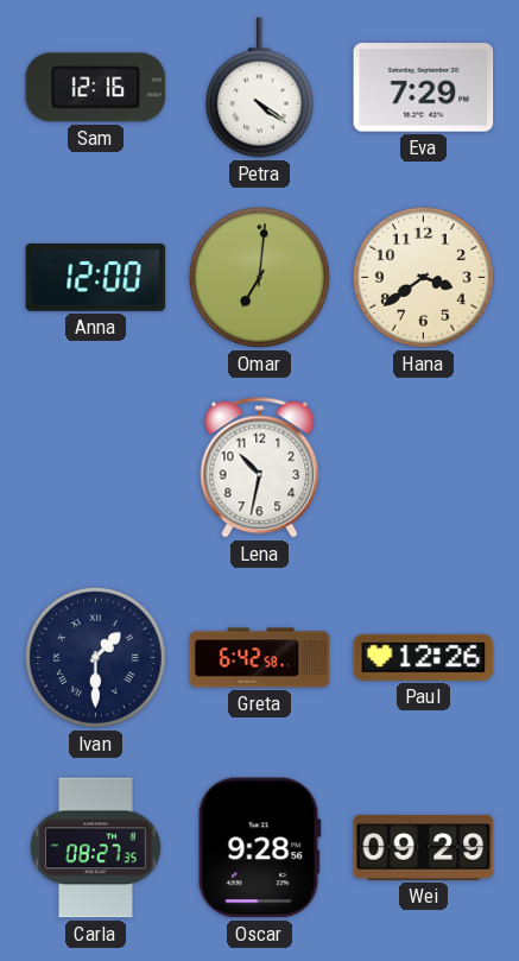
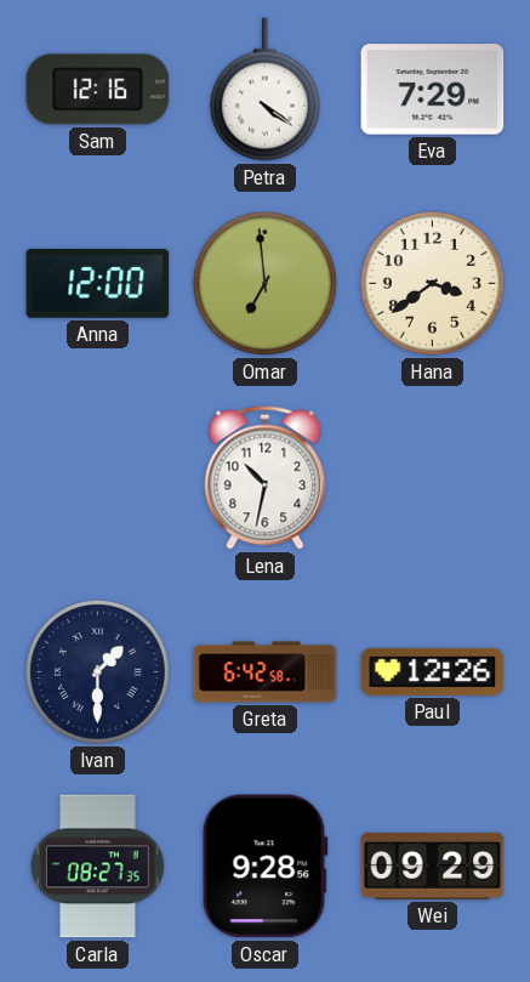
Omar: 7:01 -> 6:59
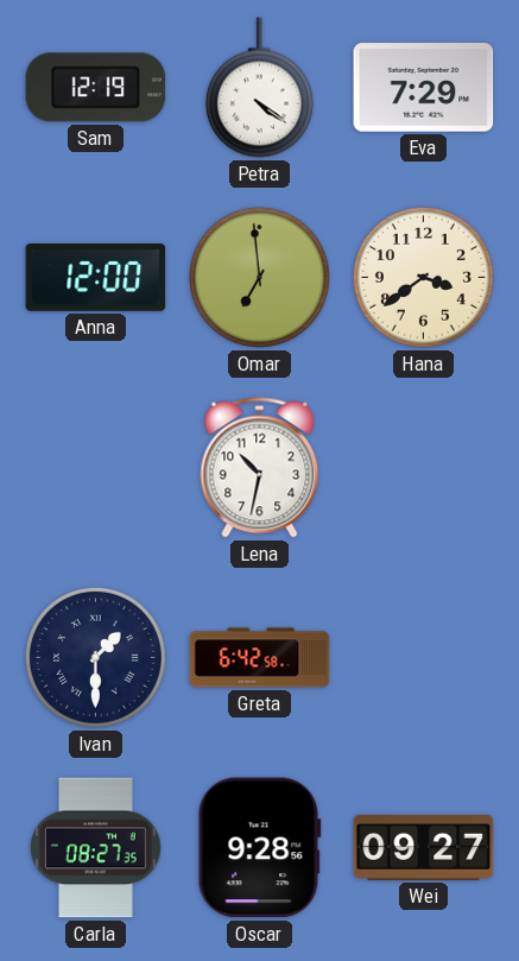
Sam: 12:16 -> 12:19
Paul: 12:26 -> none
Wei: 09:29 -> 09:27
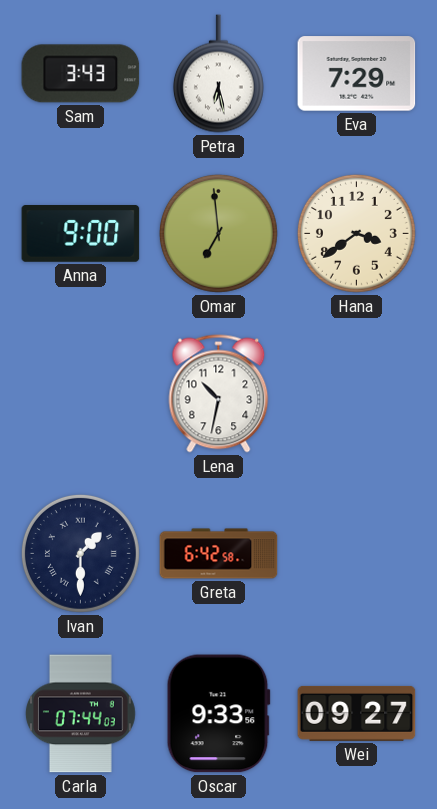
Sam: 12:19 -> 3:43
Petra: 4:21 -> 6:28
Anna: 12:00 -> 9:00
Carla: 08:27 -> 07:44
Oscar: 9:28 -> 9:33
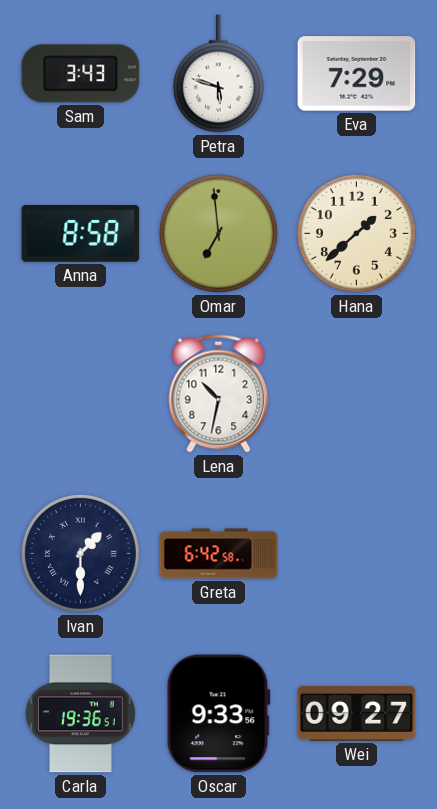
Petra: 6:28 -> 5:48
Anna: 9:00 -> 8:58
Hana: 3:39 -> 1:38
Carla: 07:44 -> 19:36
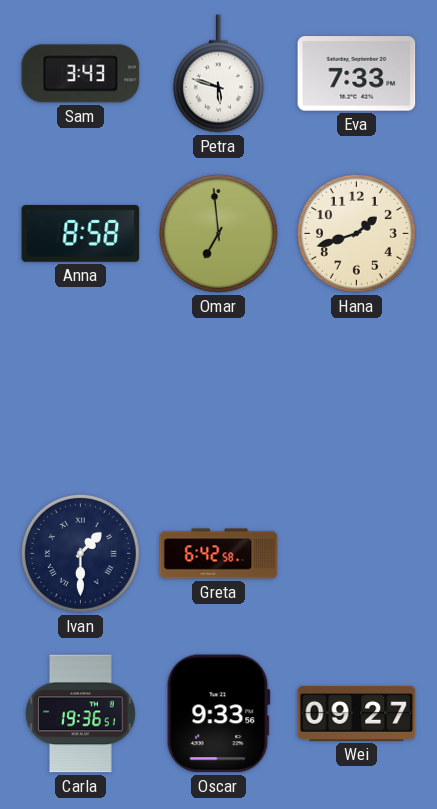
Eva: 7:29 -> 7:33
Hana: 1:38 -> 1:42
Lena: 10:32 -> none
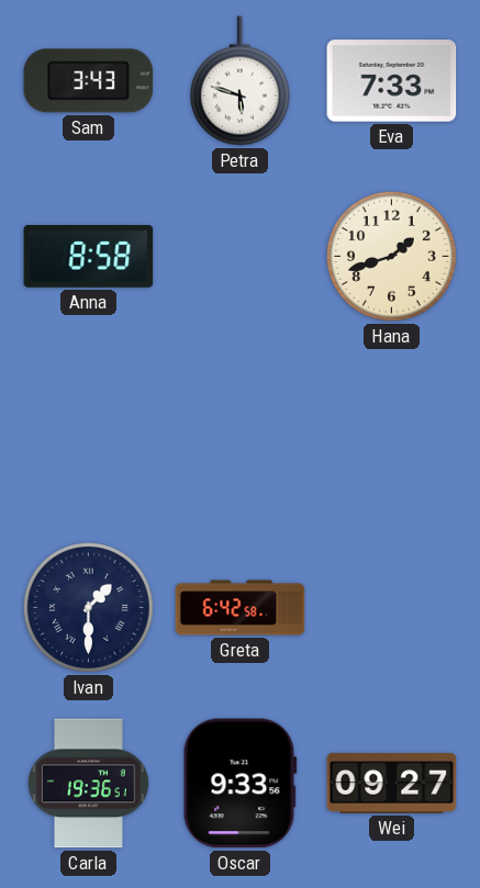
Omar: 6:59 -> none
